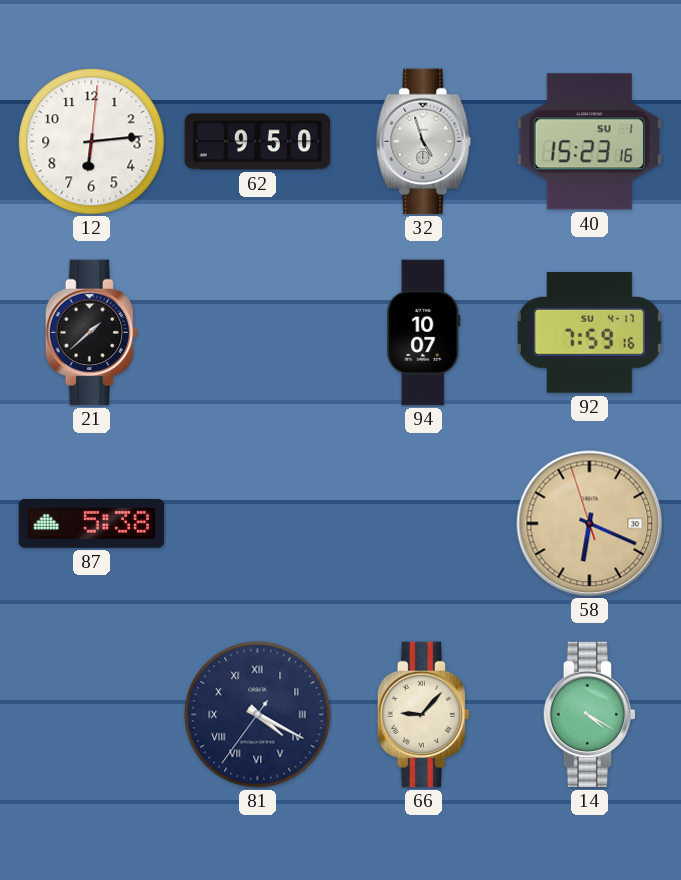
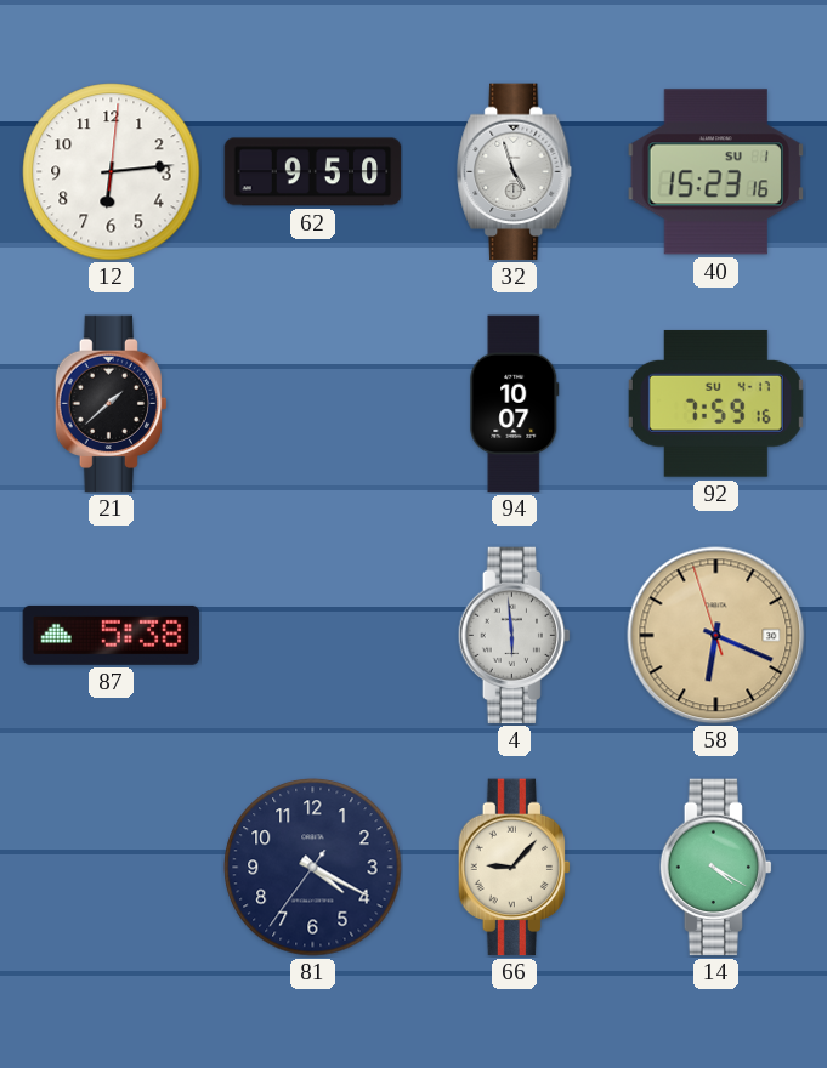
4: none -> 5:59
81 numerals: Roman -> Arabic
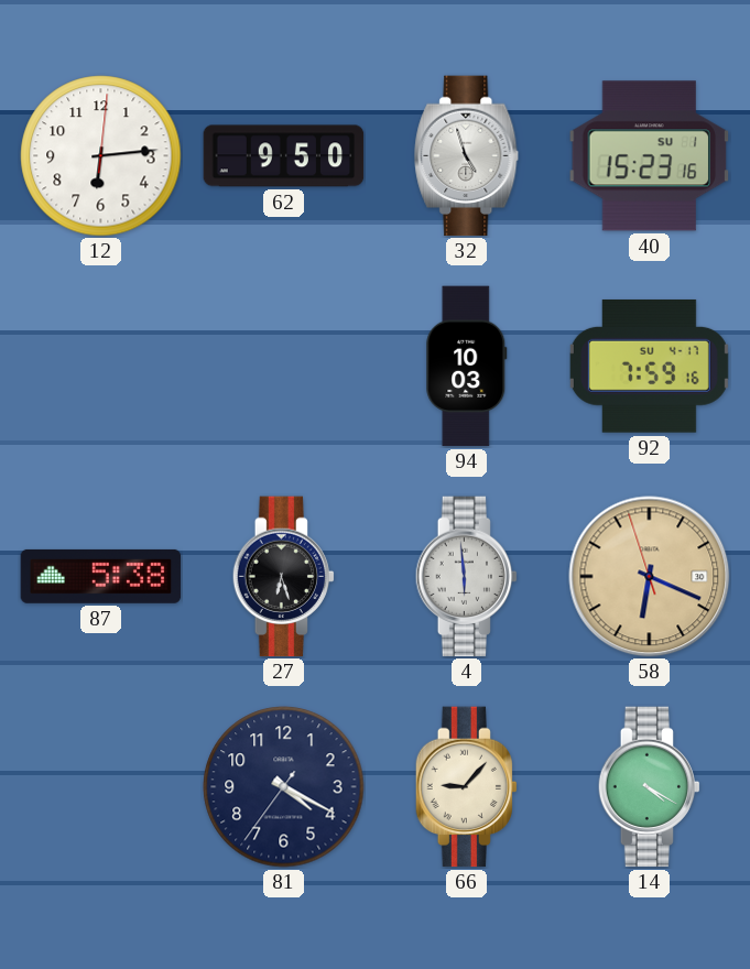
21: 1:38 -> none
94: 10:07 -> 10:03
27: none -> 6:27
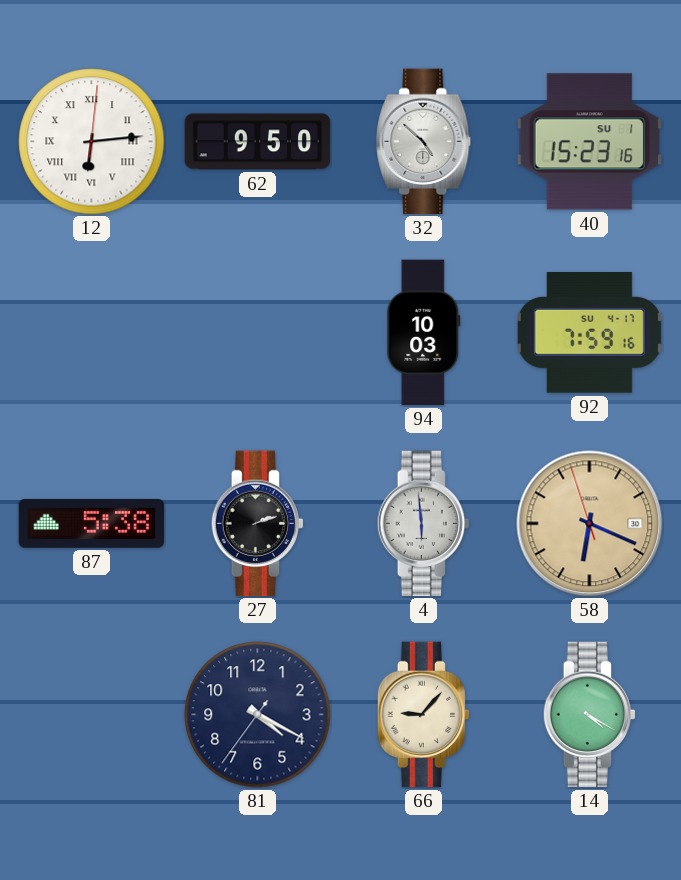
12 numerals: Arabic -> Roman
32: 4:57 -> 4:52
27: 6:27 -> 2:12
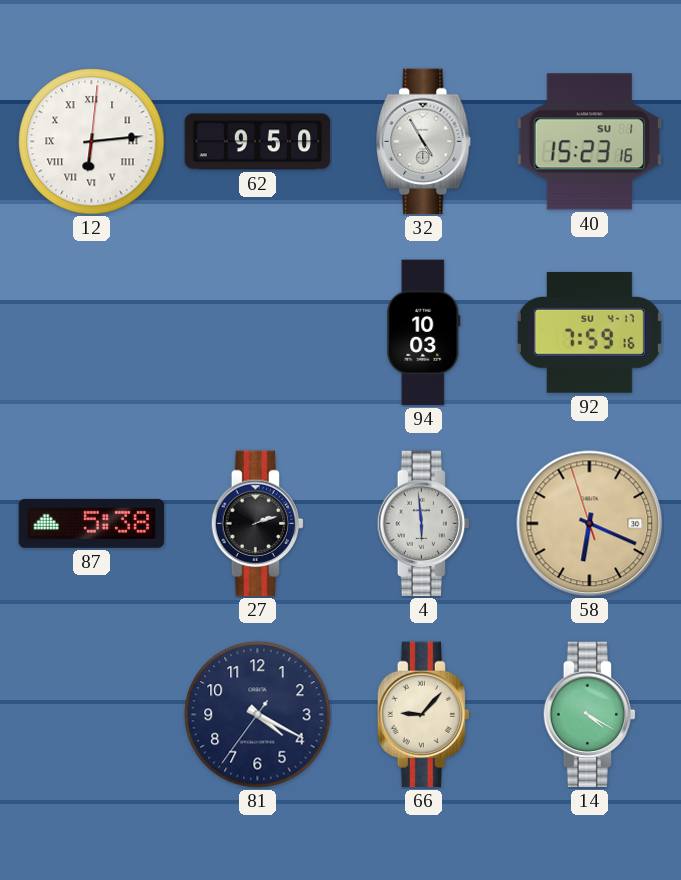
32: 4:52 -> 4:55
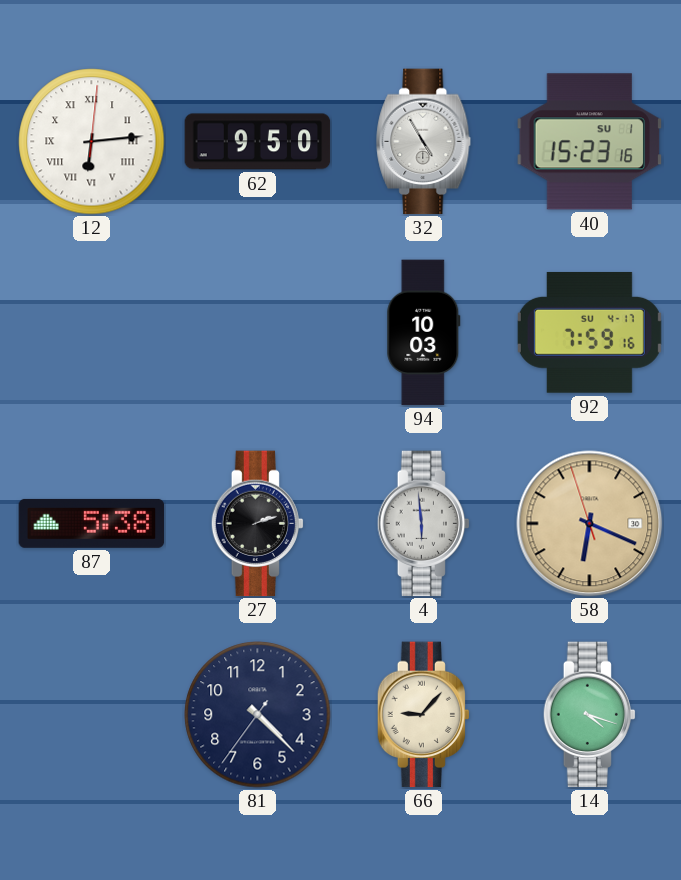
81: 4:19 -> 4:22
14: 4:20 -> 4:18
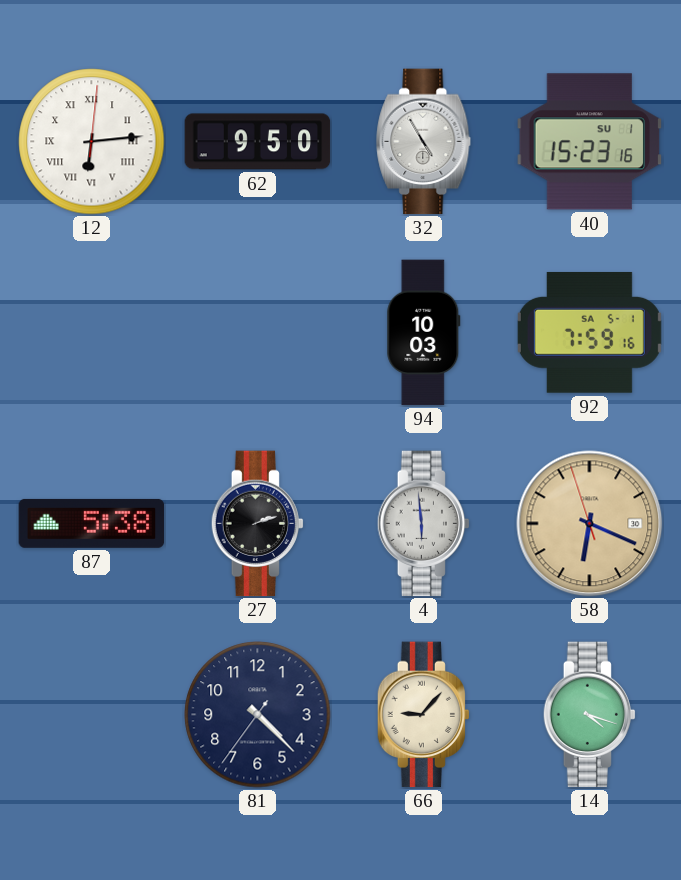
92 date: SU 4-17 -> SA 5-1
